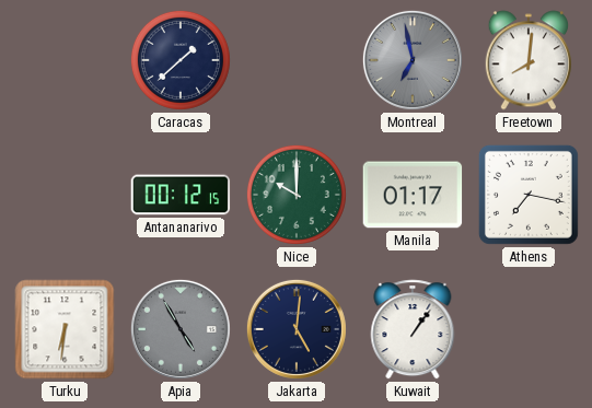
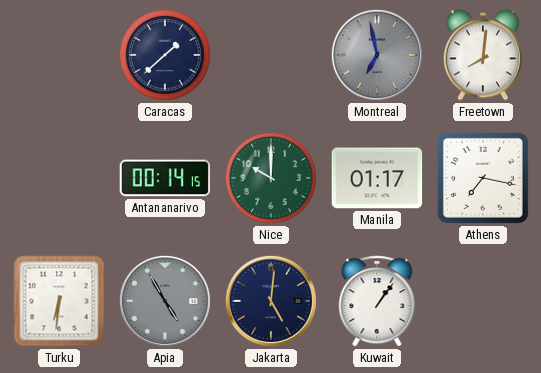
Antananarivo: 00:12 -> 00:14
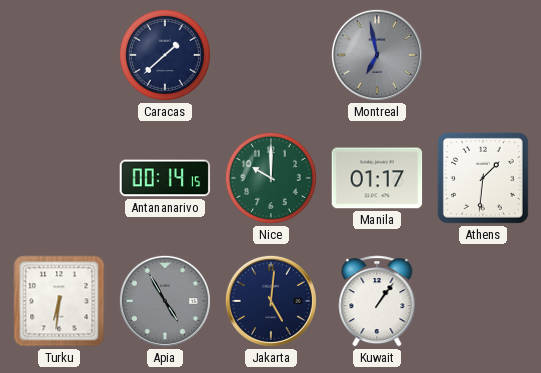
Freetown: 8:01 -> none
Athens: 7:17 -> 1:31
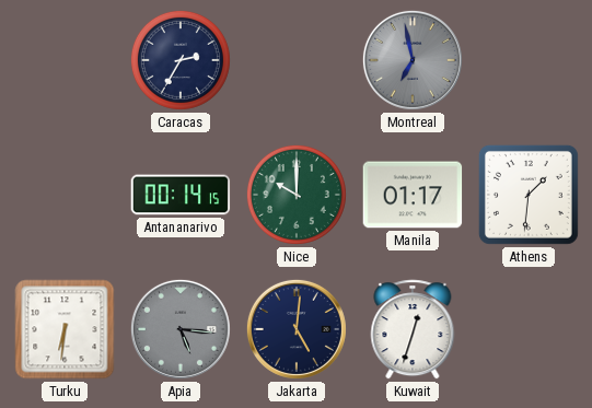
Caracas: 1:38 -> 2:35
Apia: 4:55 -> 5:16
Kuwait: 1:06 -> 12:33
